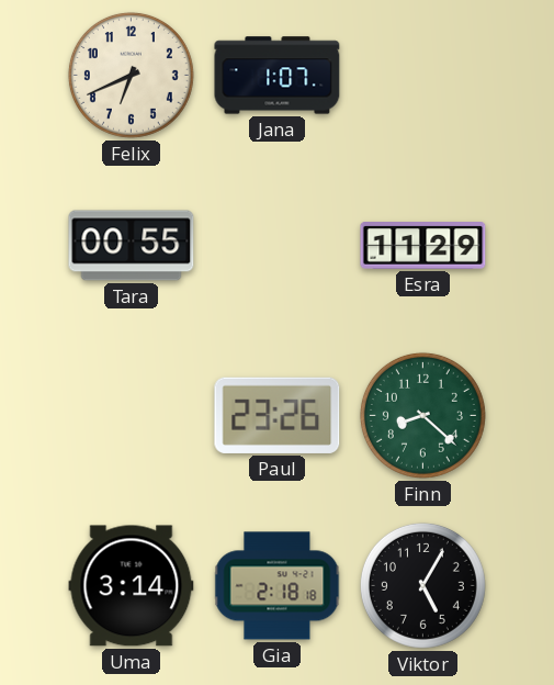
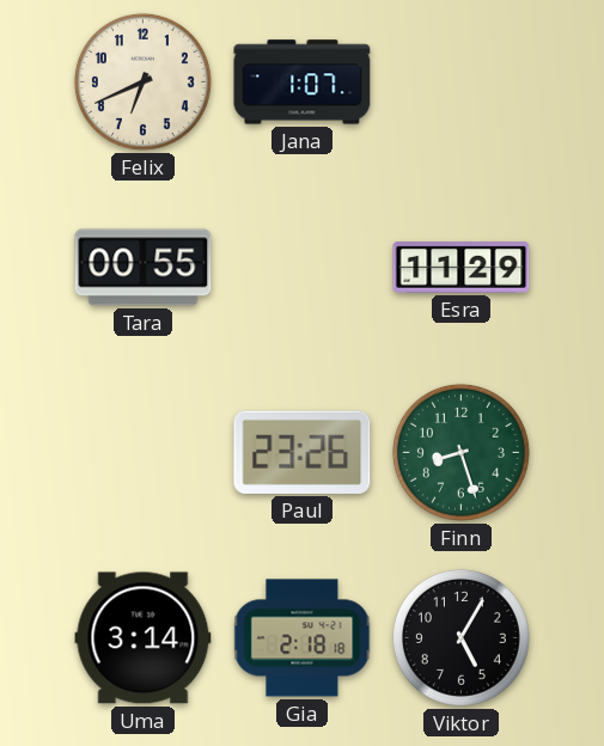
Finn: 8:22 -> 8:27
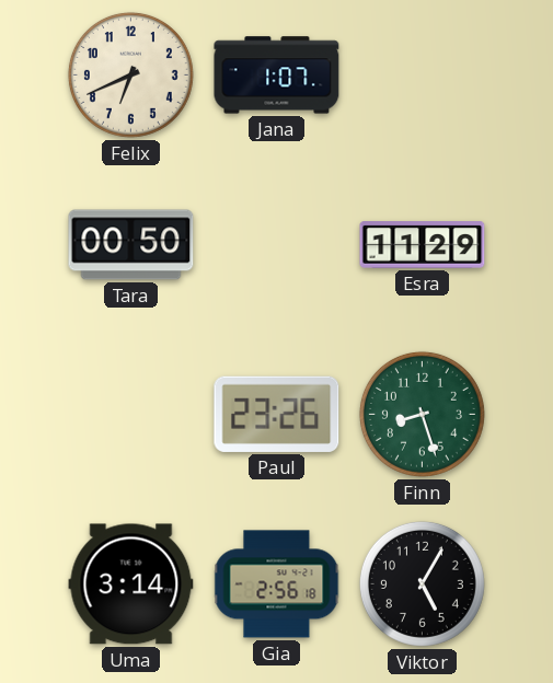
Tara: 00:55 -> 00:50
Gia: 2:18 -> 2:56
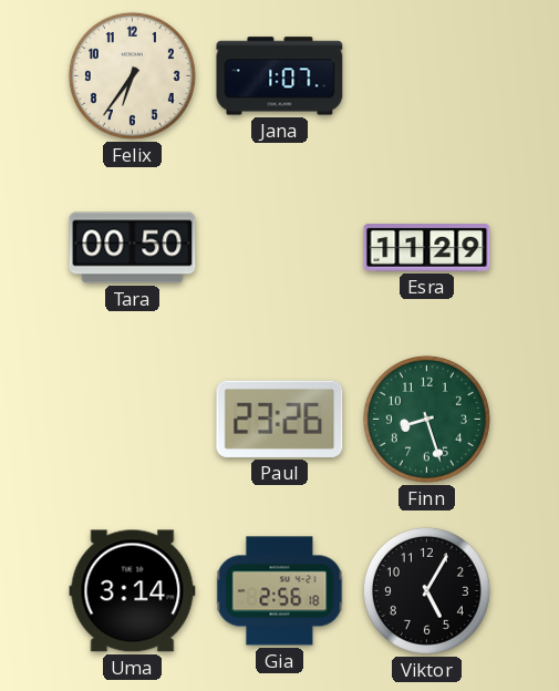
Felix: 6:41 -> 6:36
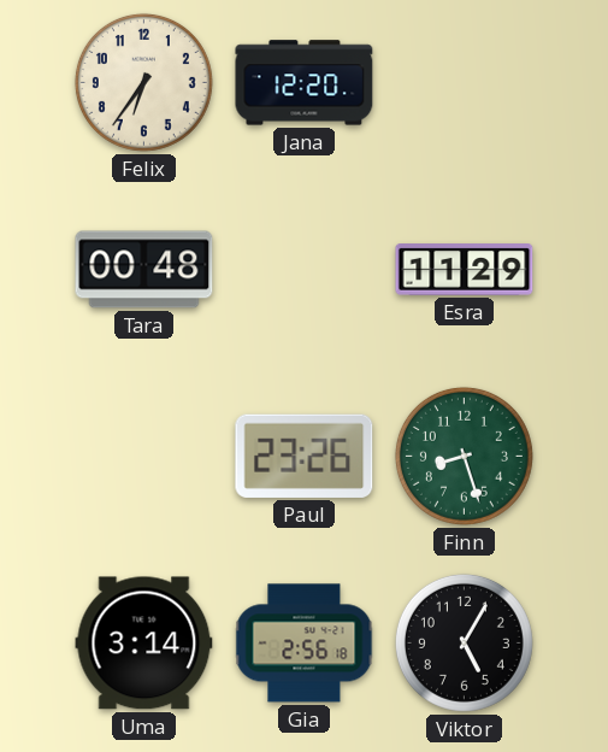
Jana: 1:07 -> 12:20
Tara: 00:50 -> 00:48
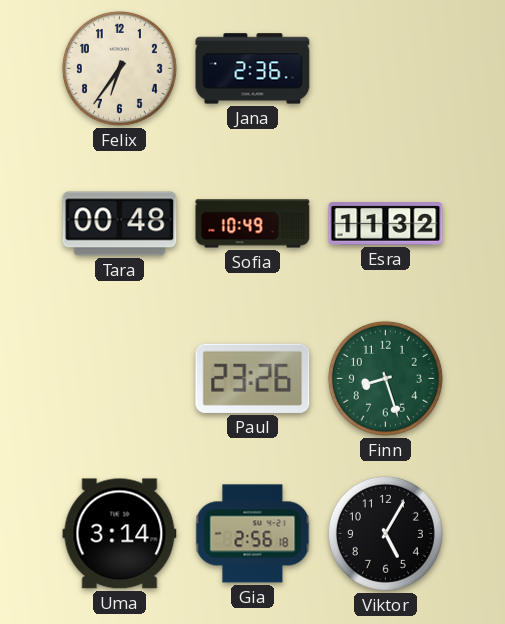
Jana: 12:20 -> 2:36
Sofia: none -> 10:49
Esra: 11:29 -> 11:32
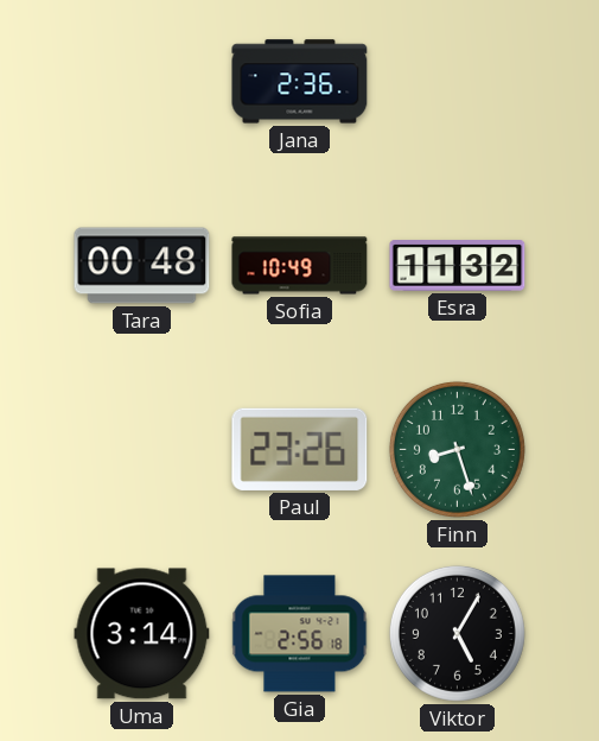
Felix: 6:36 -> none
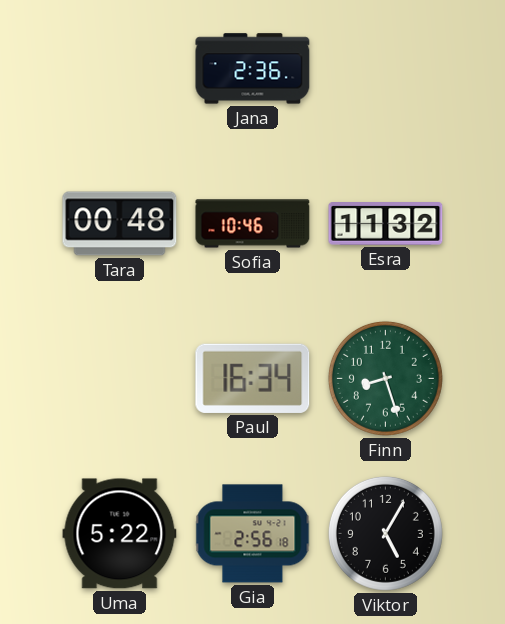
Sofia: 10:49 -> 10:46
Paul: 23:26 -> 16:34
Uma: 3:14 -> 5:22
